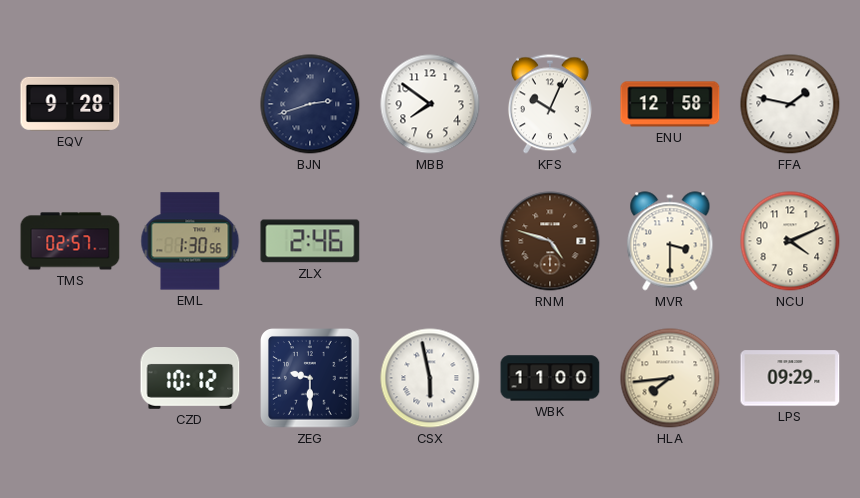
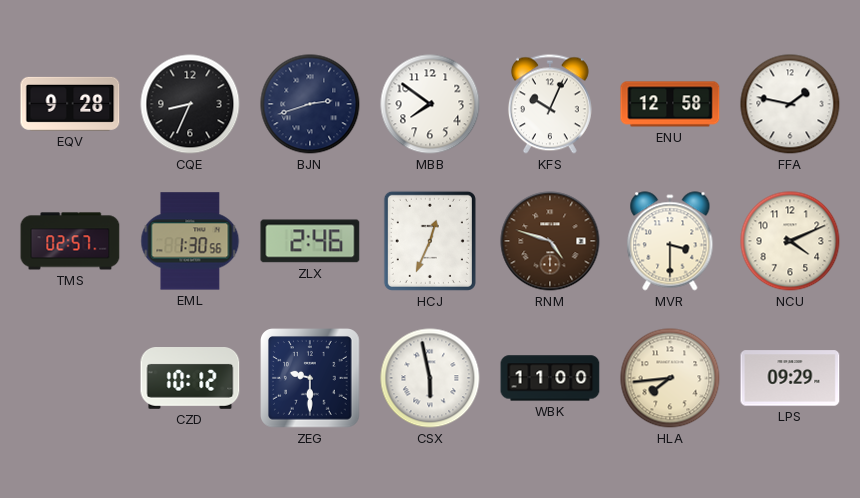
CQE: none -> 8:34
HCJ: none -> 12:34
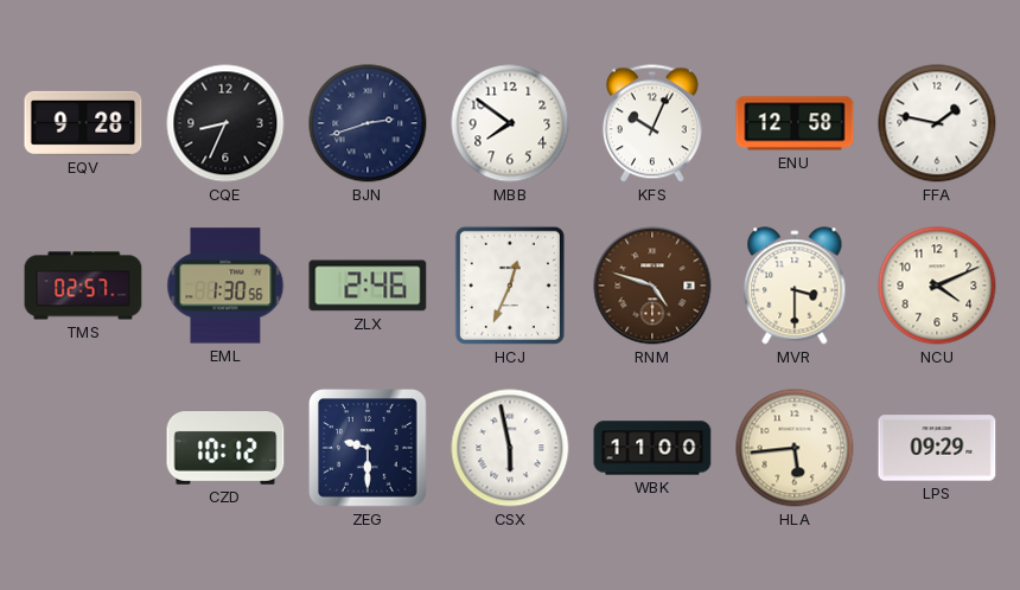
HLA: 7:44 -> 5:44
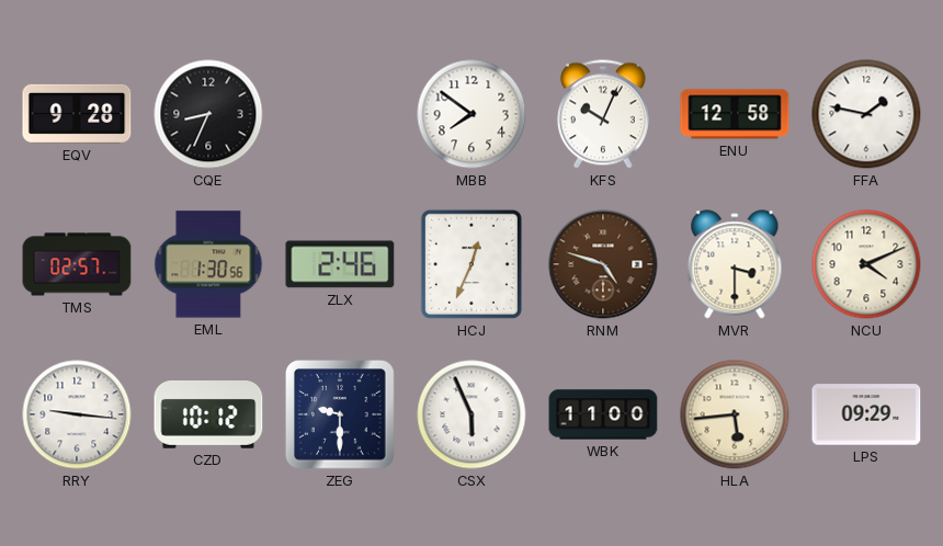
BJN: 2:42 -> none
RRY: none -> 9:16
CSX: 5:58 -> 5:56
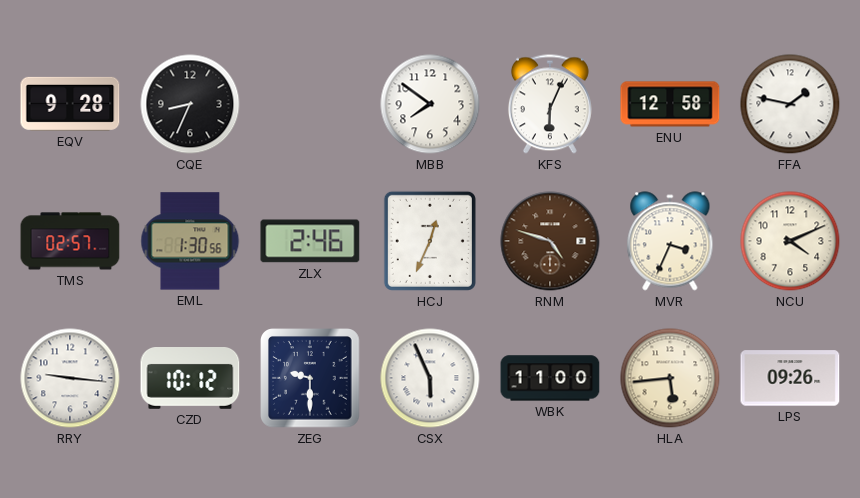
KFS: 10:04 -> 6:04
MVR: 3:30 -> 3:34
LPS: 09:29 -> 09:26
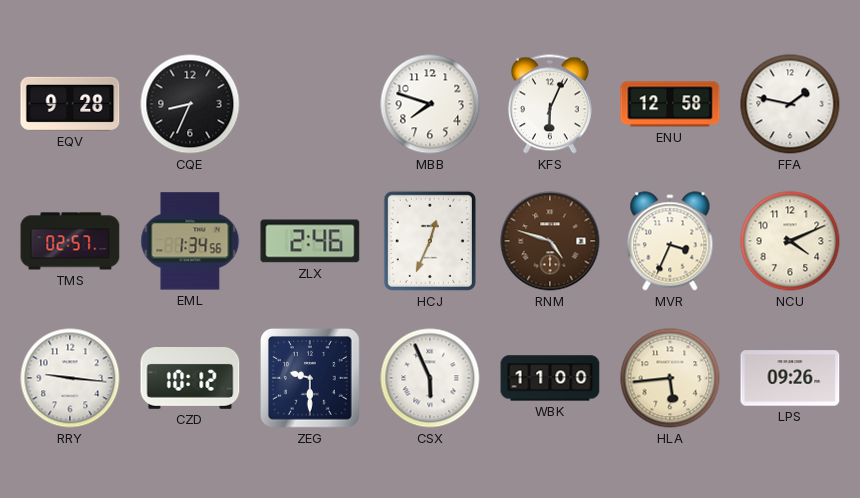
MBB: 7:51 -> 7:48
EML: 1:30 -> 1:34
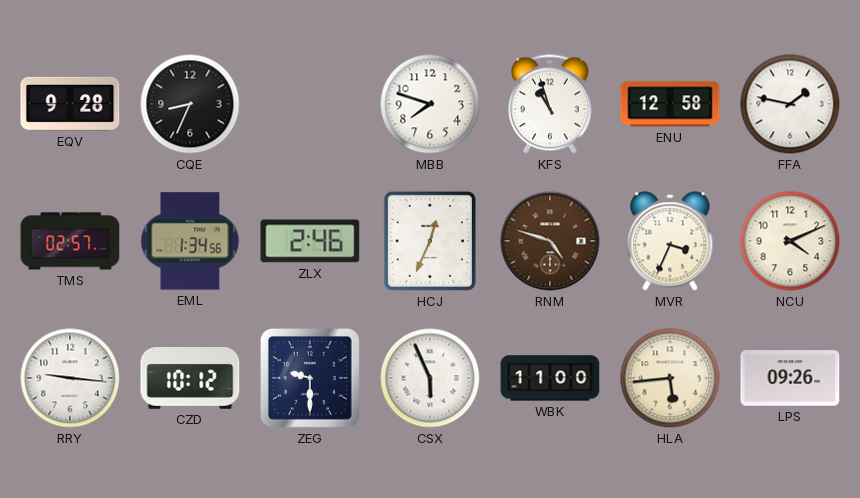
KFS: 6:04 -> 10:57
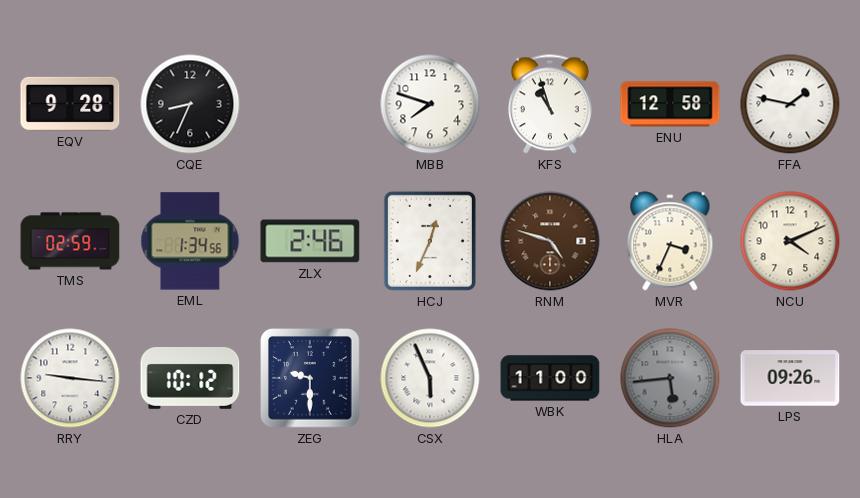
TMS: 02:57 -> 02:59
HLA dial: cream -> grey
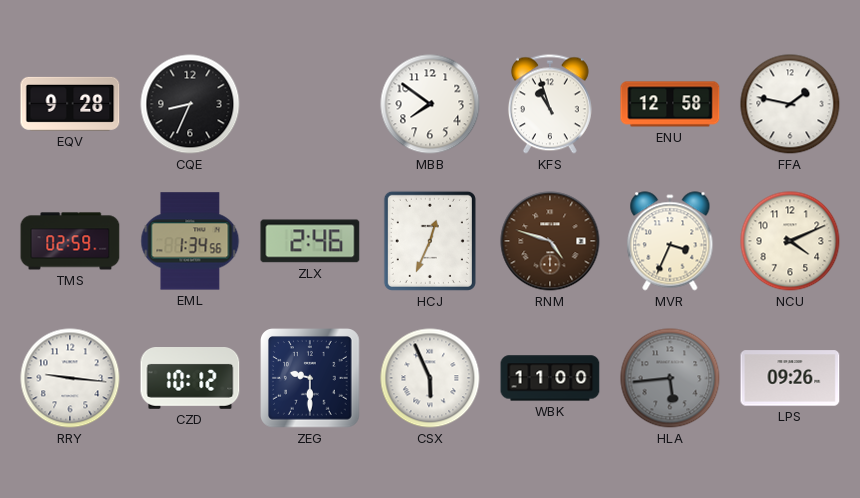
MBB: 7:48 -> 7:51
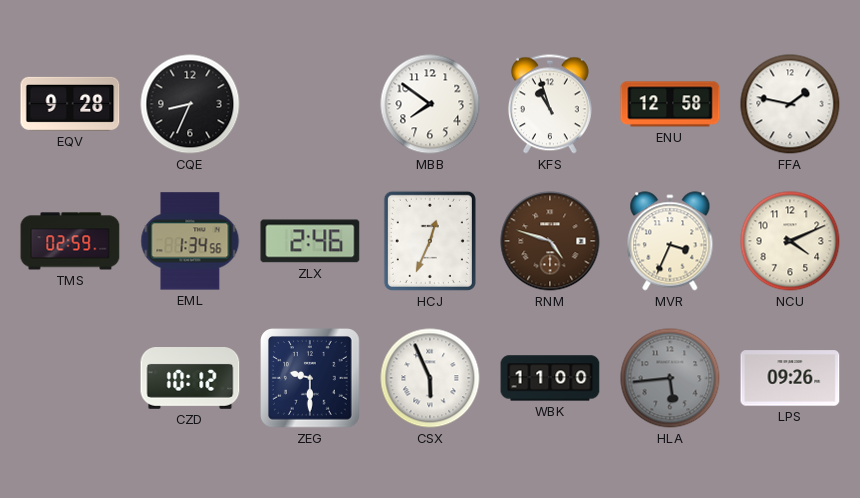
RRY: 9:16 -> none
